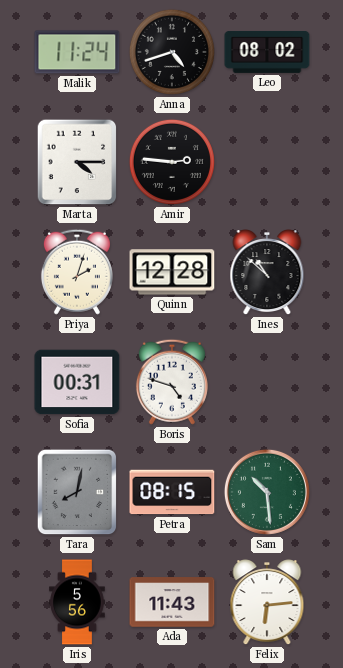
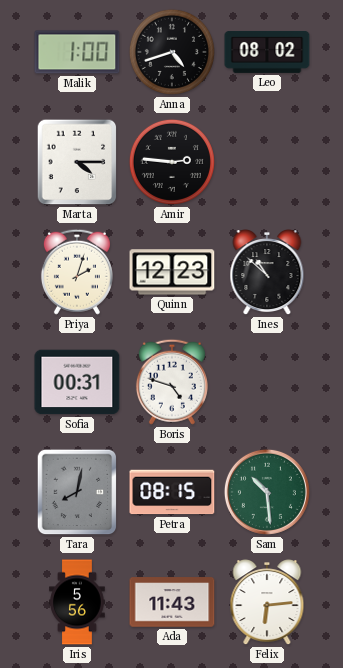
Malik: 11:24 -> 1:00
Quinn: 12:28 -> 12:23
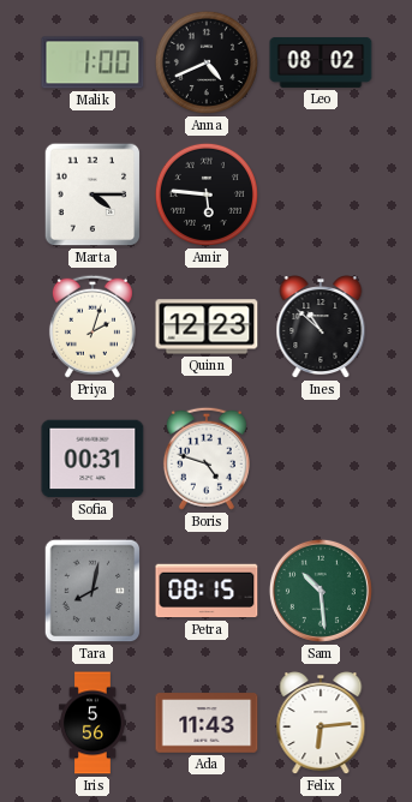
Anna: 4:42 -> 4:41
Amir: 2:46 -> 5:46
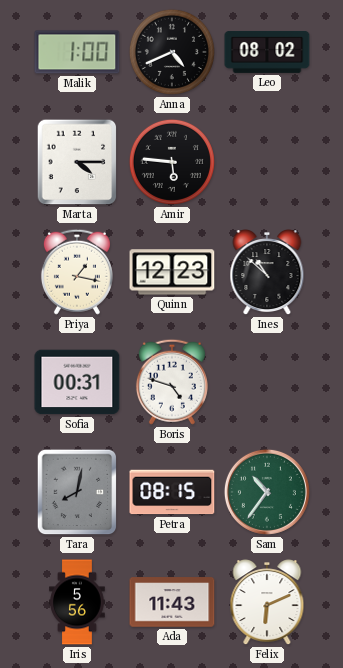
Priya: 2:03 -> 1:17
Sam: 10:29 -> 10:36
Felix: 6:14 -> 6:11
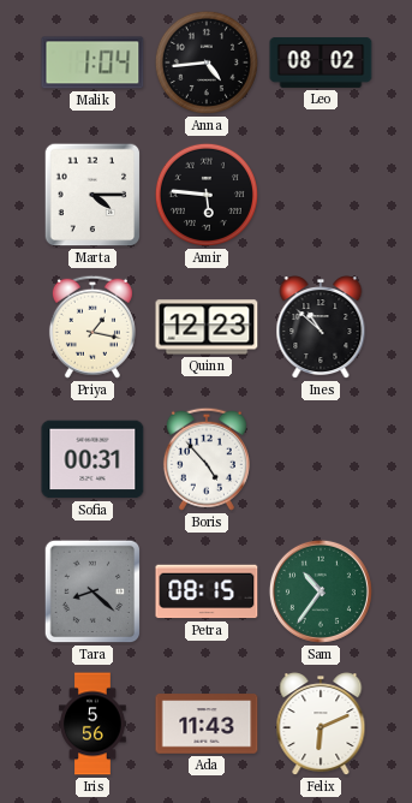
Malik: 1:00 -> 1:04
Anna: 4:41 -> 4:44
Boris: 4:48 -> 4:53
Tara: 8:02 -> 8:22
